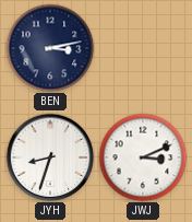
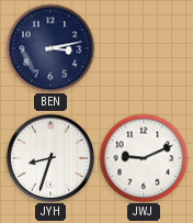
JWJ: 3:11 -> 9:11
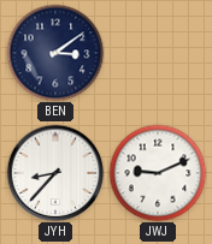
BEN: 3:13 -> 3:09
JYH: 8:33 -> 8:37
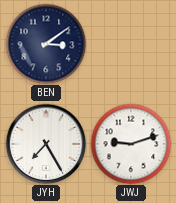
JYH: 8:37 -> 7:25
JWJ: 9:11 -> 9:12
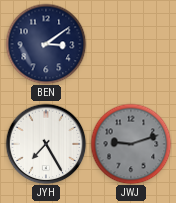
JWJ dial: white -> grey
